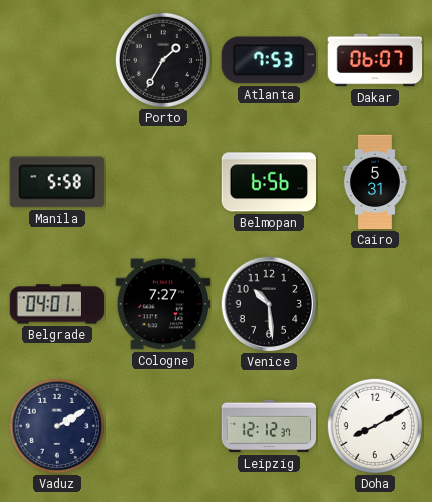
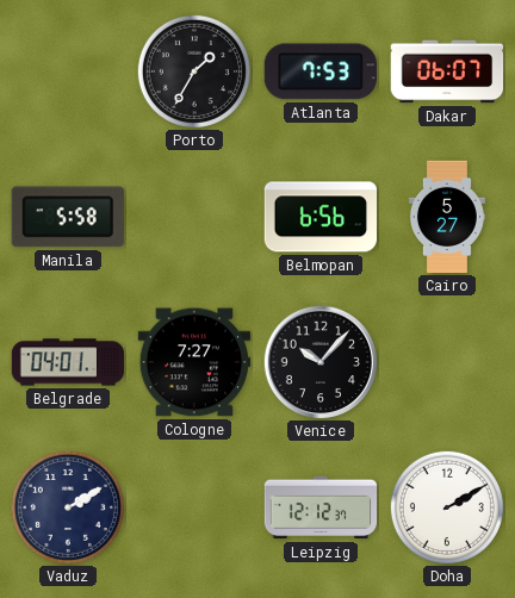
Cairo: 5:31 -> 5:27
Venice: 10:29 -> 10:07
Doha: 8:10 -> 2:10
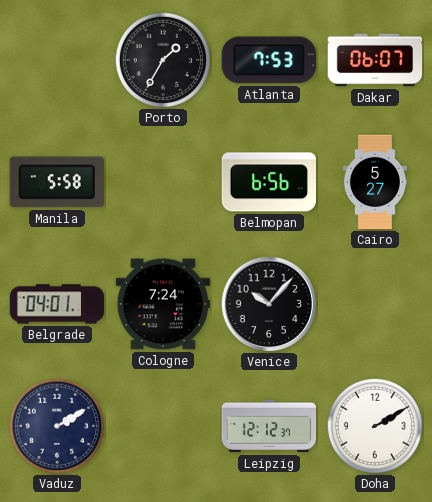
Cologne: 7:27 -> 7:24
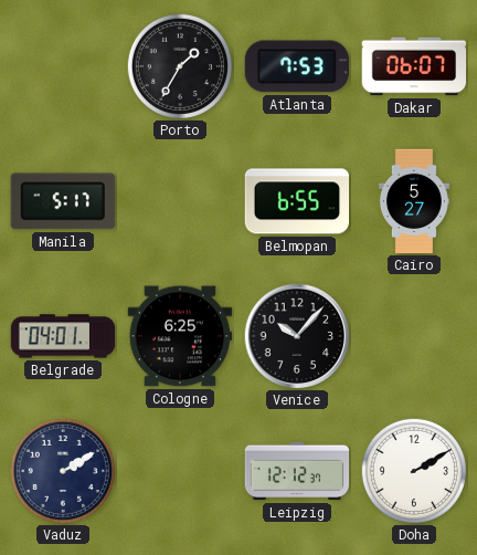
Manila: 5:58 -> 5:17
Belmopan: 6:56 -> 6:55
Cologne: 7:24 -> 6:25
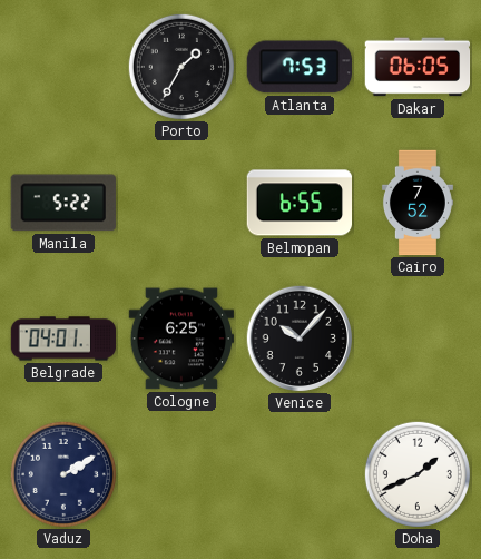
Dakar: 06:07 -> 06:05
Manila: 5:17 -> 5:22
Cairo: 5:27 -> 7:52
Leipzig: 12:12 -> none
Doha: 2:10 -> 1:41
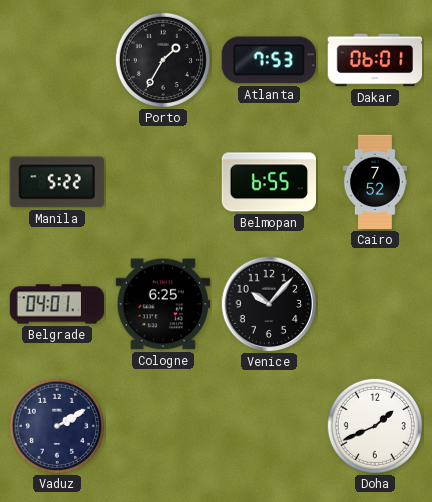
Dakar: 06:05 -> 06:01
